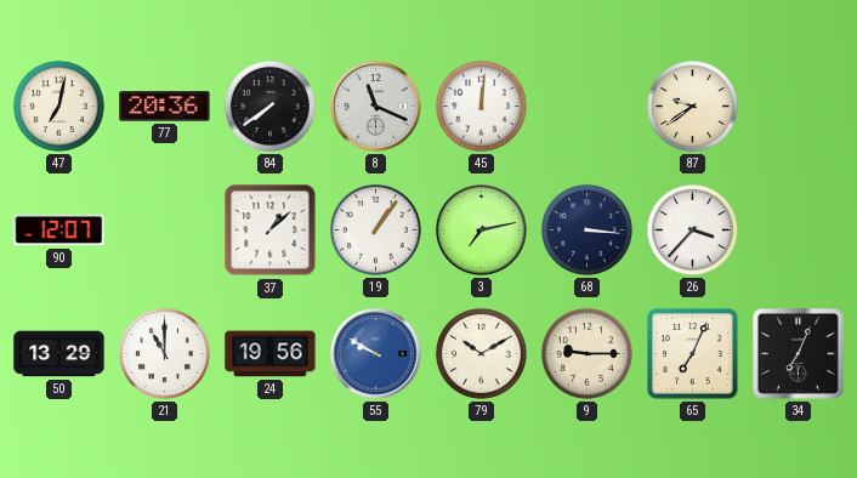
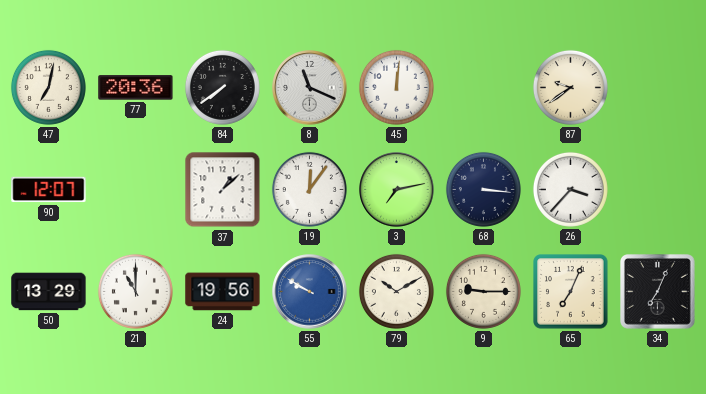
19: 1:06 -> 12:06
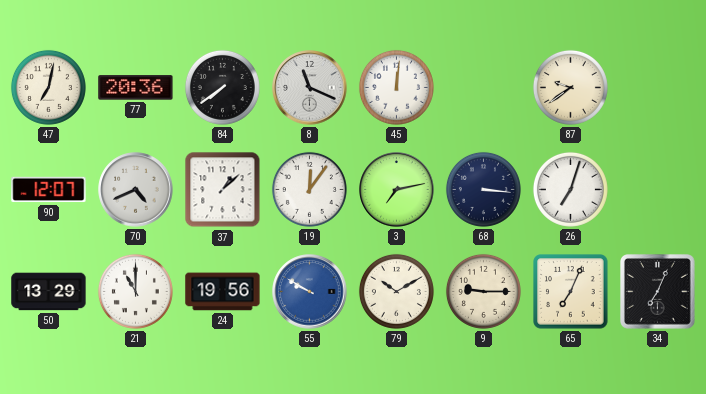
70: none -> 4:41
26: 3:37 -> 7:03
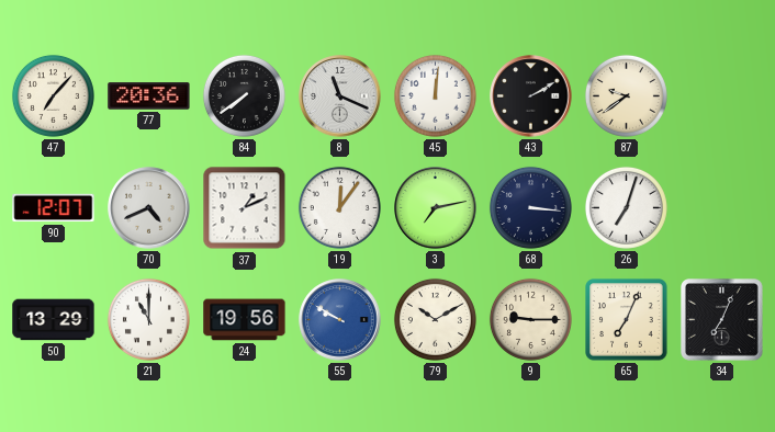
47: 7:02 -> 7:07
43: none -> 2:10
37: 1:08 -> 1:11
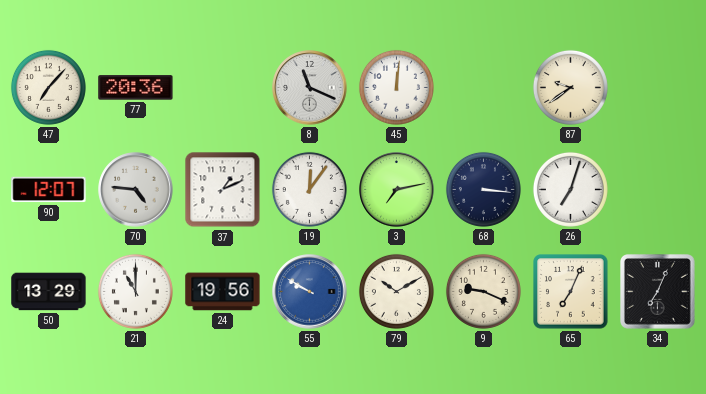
84: 7:39 -> none
43: 2:10 -> none
70: 4:41 -> 4:46
9: 9:15 -> 9:19
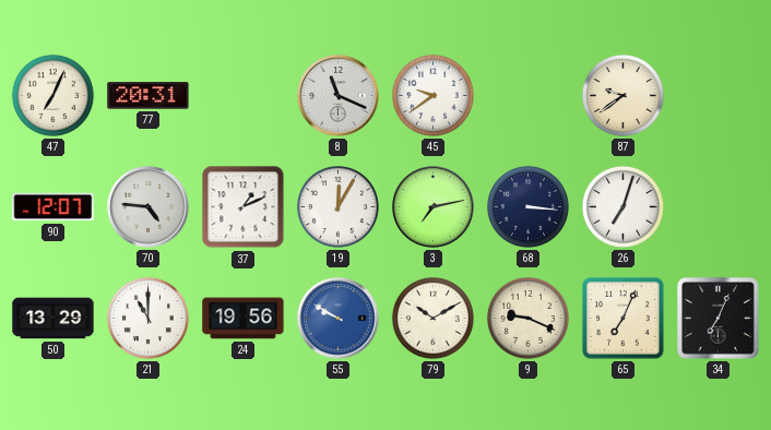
47: 7:07 -> 7:04
77: 20:36 -> 20:31
45: 12:01 -> 9:39
19: 12:06 -> 12:05
